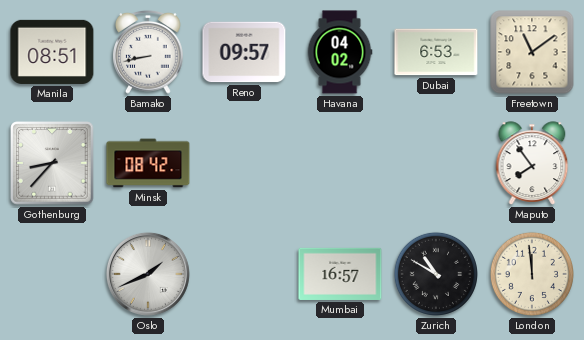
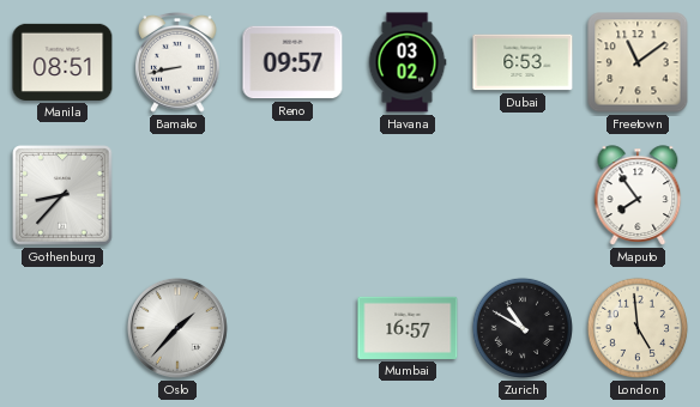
Havana: 04:02 -> 03:02
Minsk: 08:42 -> none
Oslo: 1:41 -> 1:37
London: 11:59 -> 4:59
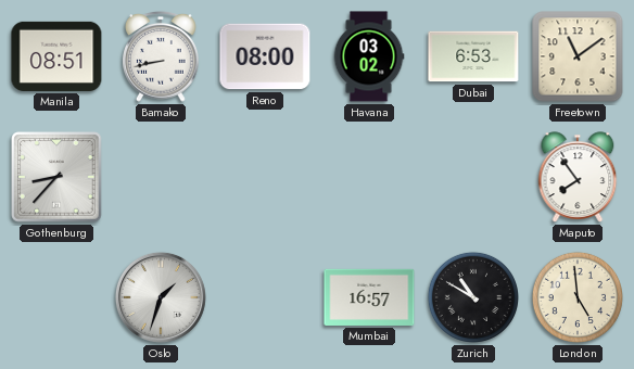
Reno: 09:57 -> 08:00
Oslo: 1:37 -> 1:33
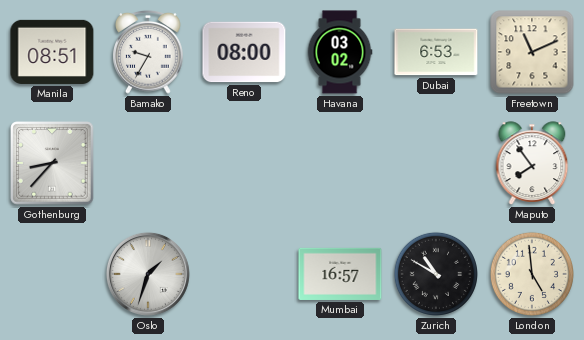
Bamako: 8:43 -> 9:35
Freetown: 11:09 -> 11:11
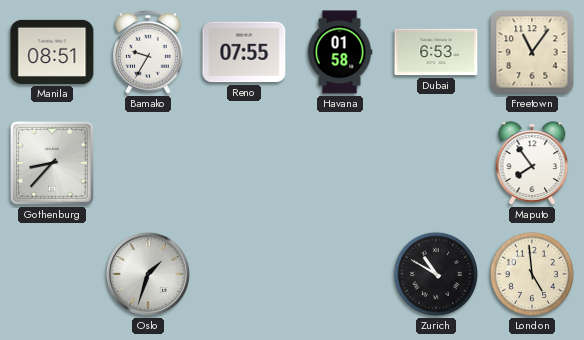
Reno: 08:00 -> 07:55
Havana: 03:02 -> 01:58
Freetown: 11:11 -> 11:06
Mumbai: 16:57 -> none
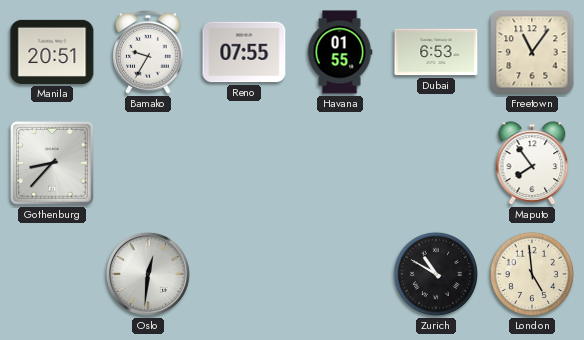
Manila: 08:51 -> 20:51
Havana: 01:58 -> 01:55
Oslo: 1:33 -> 12:31
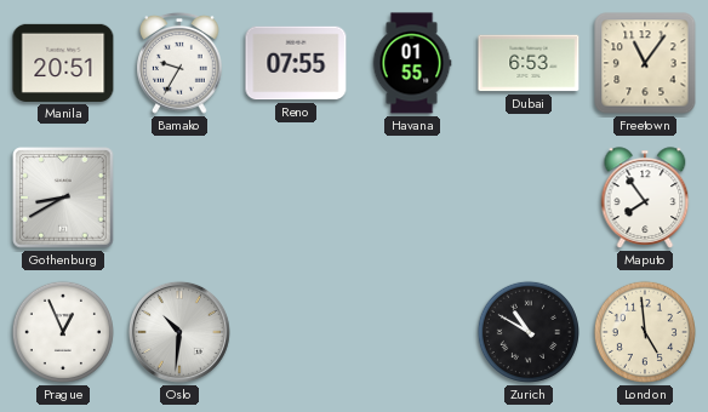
Gothenburg: 8:37 -> 8:40
Prague: none -> 12:56
Oslo: 12:31 -> 10:31
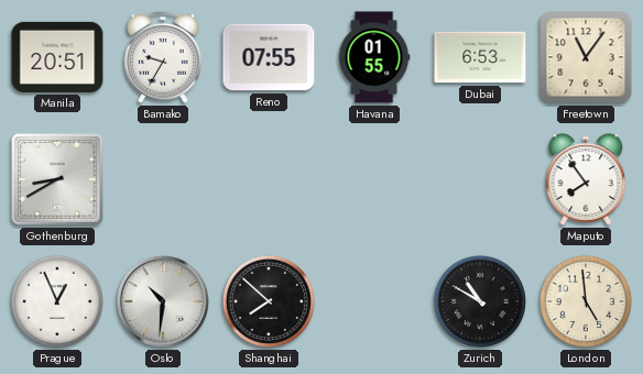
Shanghai: none -> 7:52
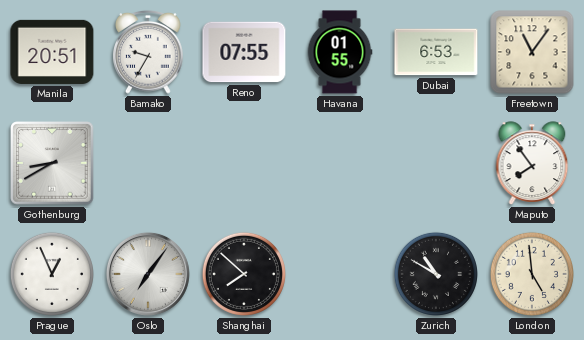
Oslo: 10:31 -> 7:06
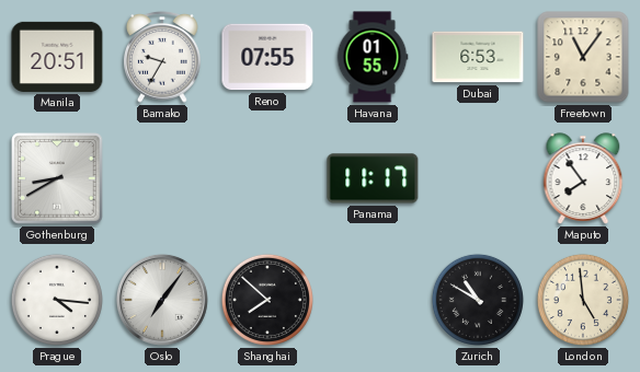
Panama: none -> 11:17
Prague: 12:56 -> 4:16
